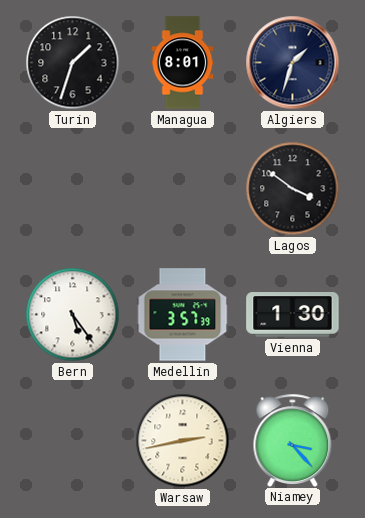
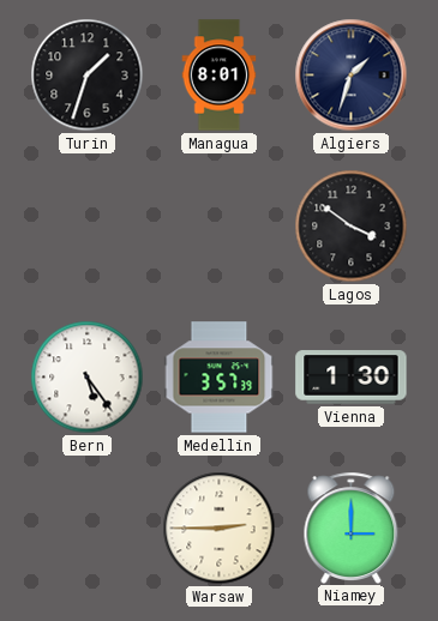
Warsaw: 2:43 -> 2:45
Niamey: 3:23 -> 3:00
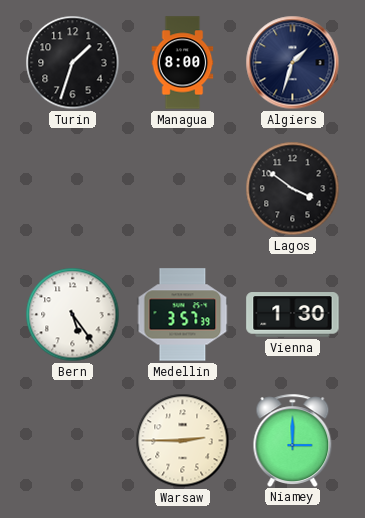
Managua: 8:01 -> 8:00
